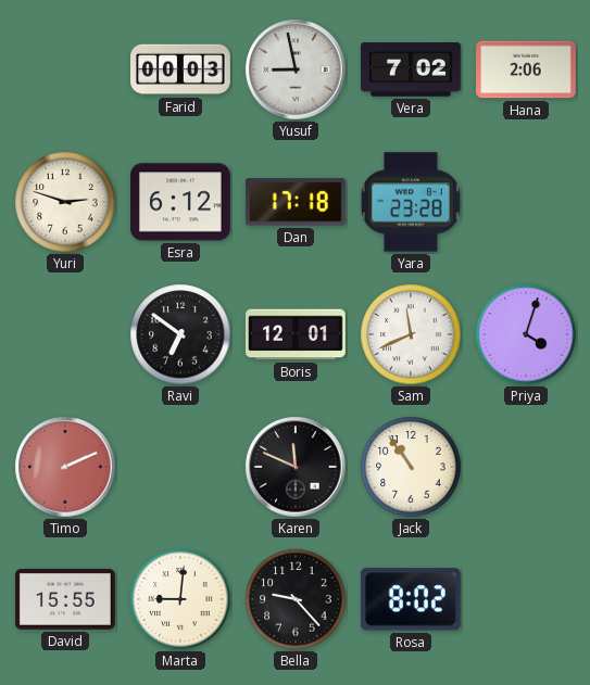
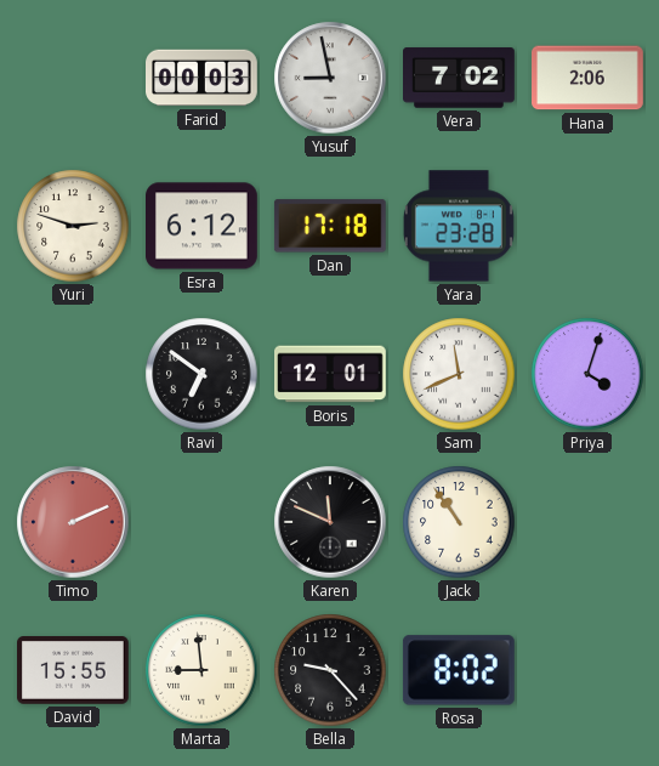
Marta: 9:01 -> 8:59
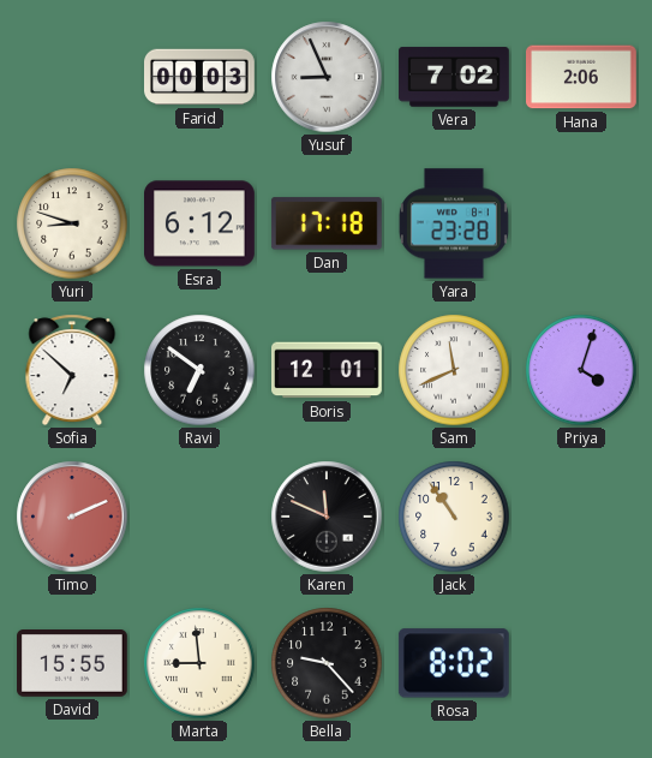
Yusuf: 8:58 -> 8:56
Yuri: 2:48 -> 8:48
Sofia: none -> 6:52
